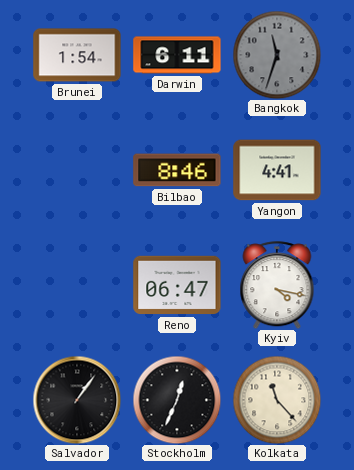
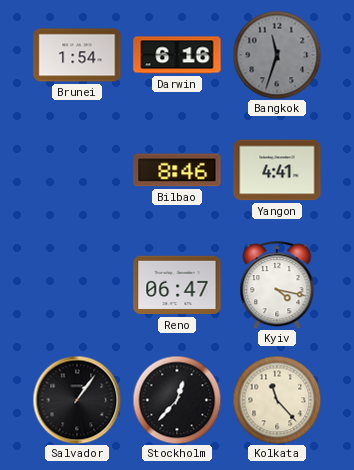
Darwin: 6:11 -> 6:16
Stockholm: 12:34 -> 12:37
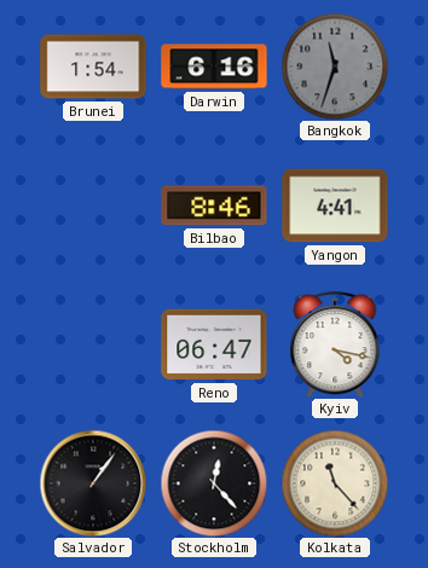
Stockholm: 12:37 -> 12:23
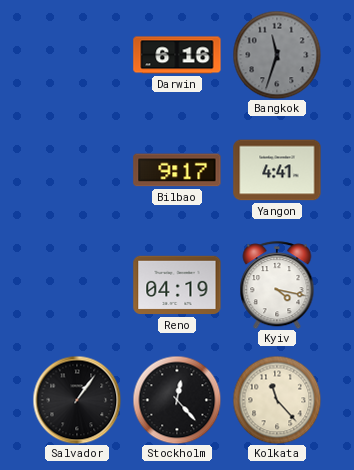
Brunei: 1:54 -> none
Bilbao: 8:46 -> 9:17
Reno: 06:47 -> 04:19
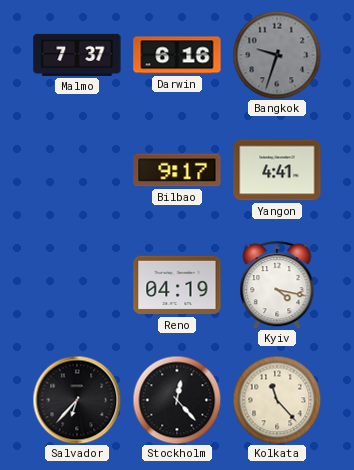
Malmo: none -> 7:37
Bangkok: 11:33 -> 9:33
Salvador: 1:06 -> 6:37
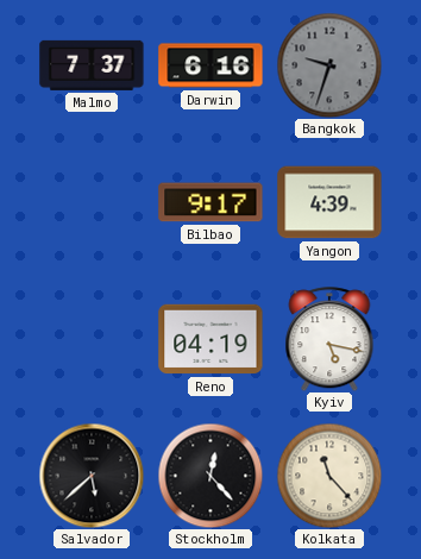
Yangon: 4:41 -> 4:39
Kyiv: 4:17 -> 5:17
Salvador: 6:37 -> 5:38
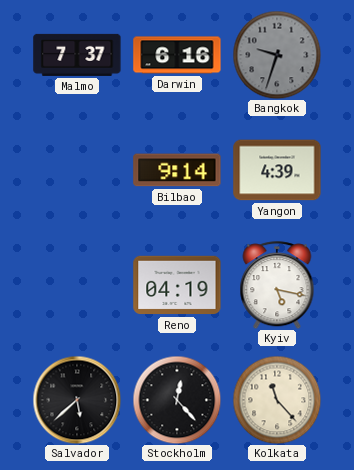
Bilbao: 9:17 -> 9:14
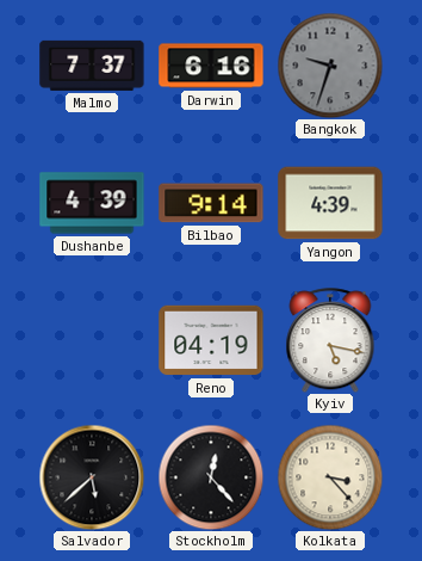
Dushanbe: none -> 4:39
Kolkata: 11:23 -> 3:23
